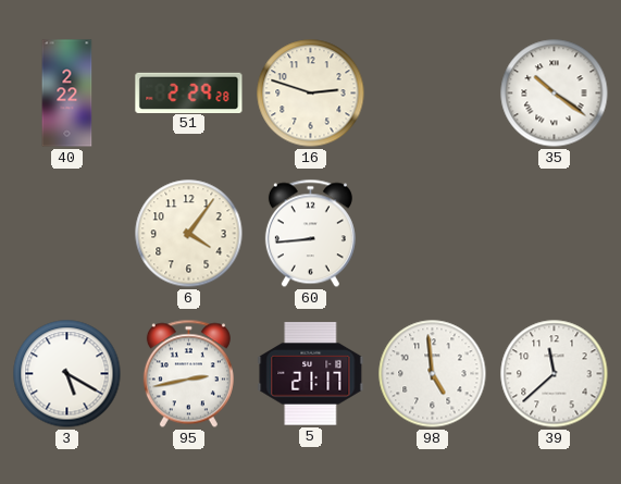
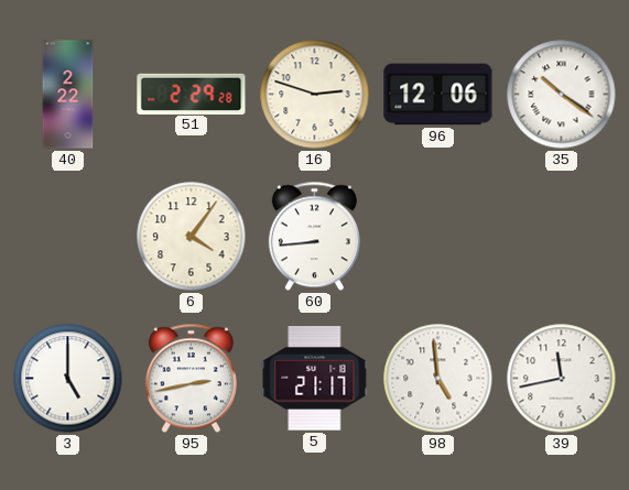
96: none -> 12:06
3: 5:20 -> 5:00
39: 11:38 -> 11:43
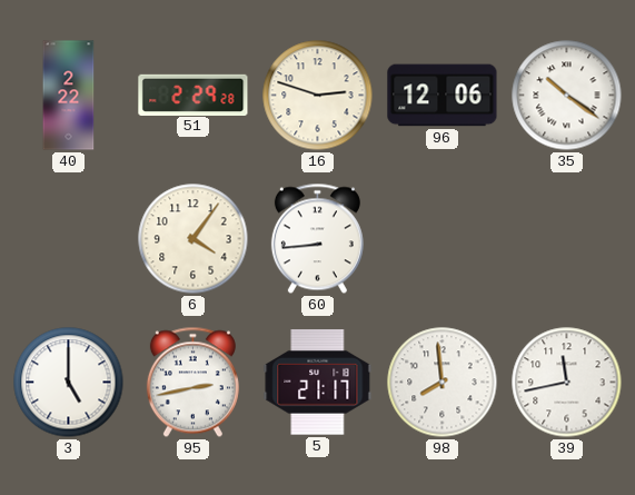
98: 4:59 -> 7:59
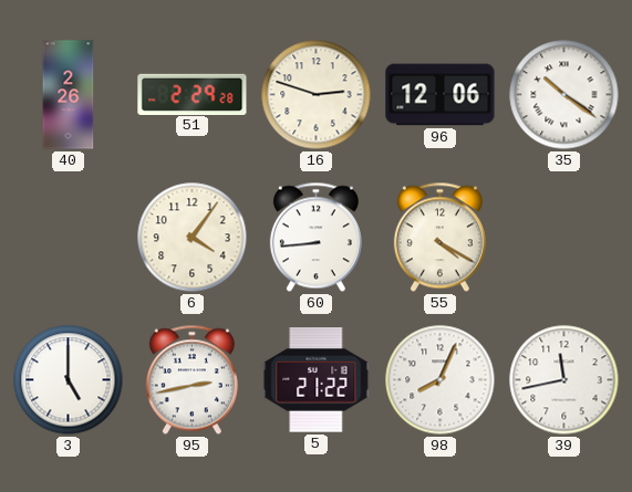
40: 2:22 -> 2:26
55: none -> 4:20
5: 21:17 -> 21:22
98: 7:59 -> 8:04
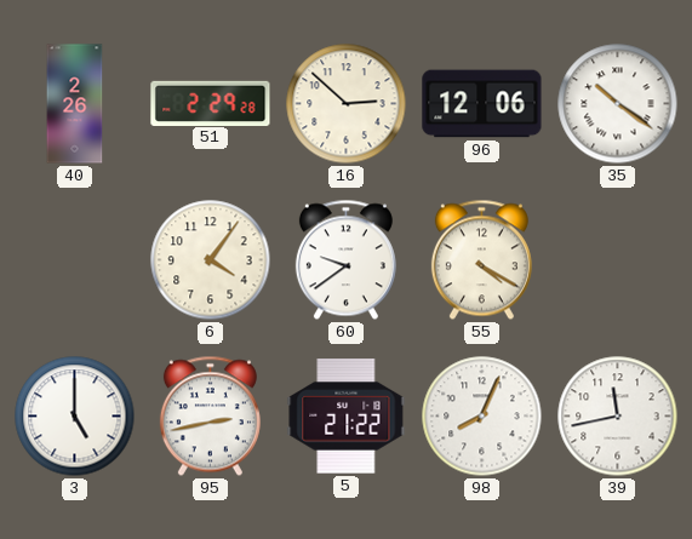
16: 2:48 -> 2:52
60: 8:44 -> 9:39
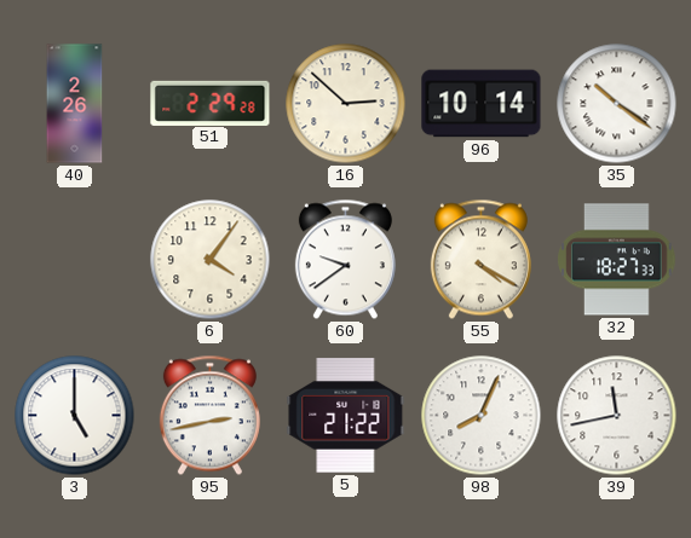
96: 12:06 -> 10:14
32: none -> 18:27
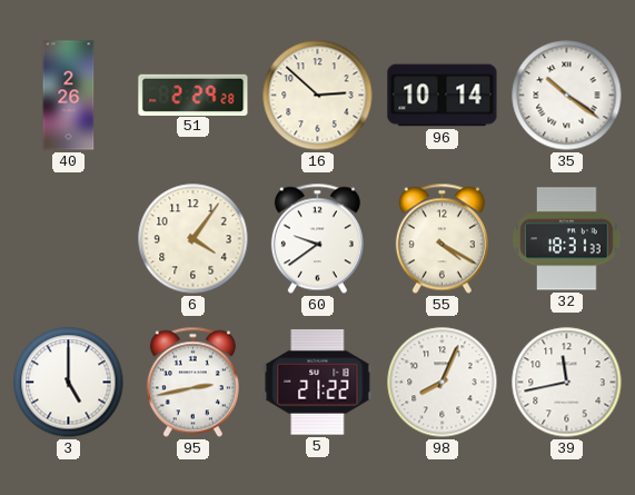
32: 18:27 -> 18:31
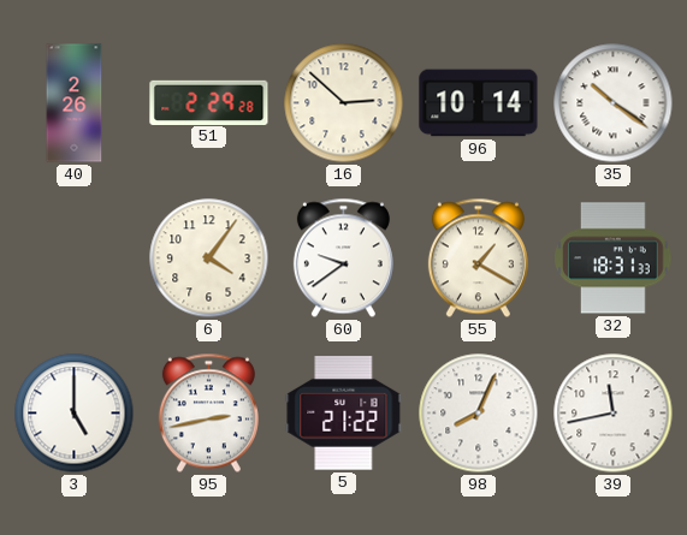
55: 4:20 -> 1:20
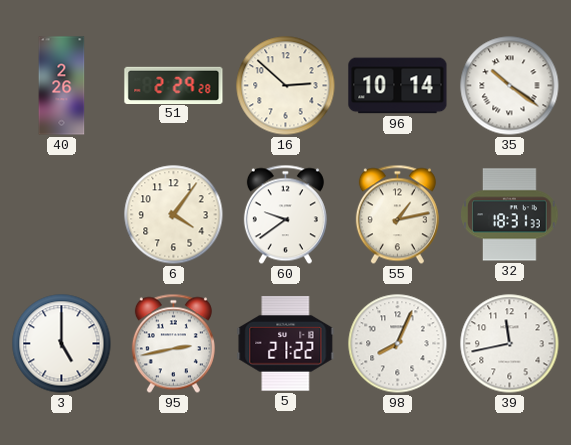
55: 1:20 -> 1:13
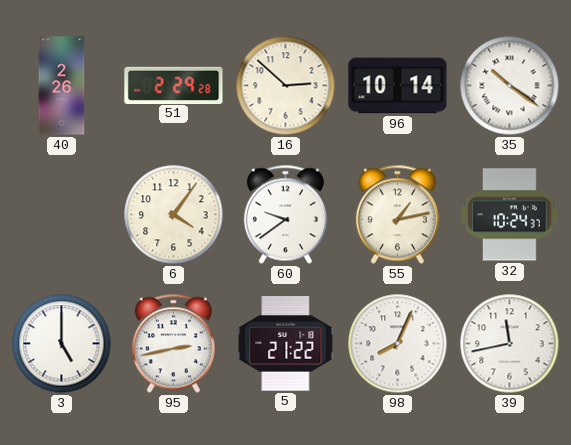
32: 18:31 -> 10:24
